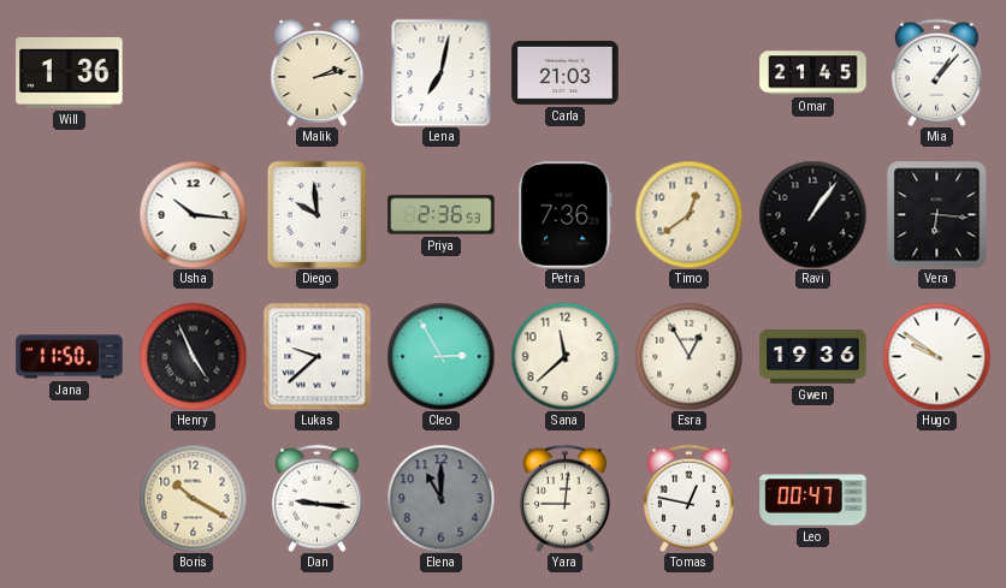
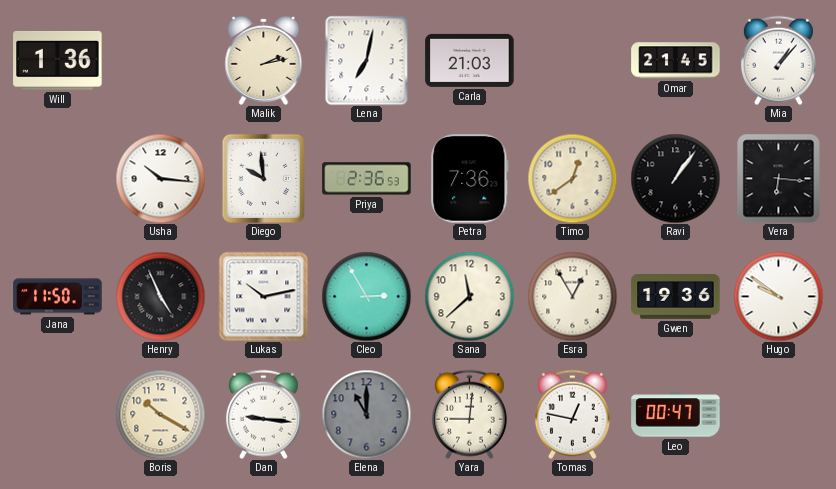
Lukas: 9:38 -> 10:13
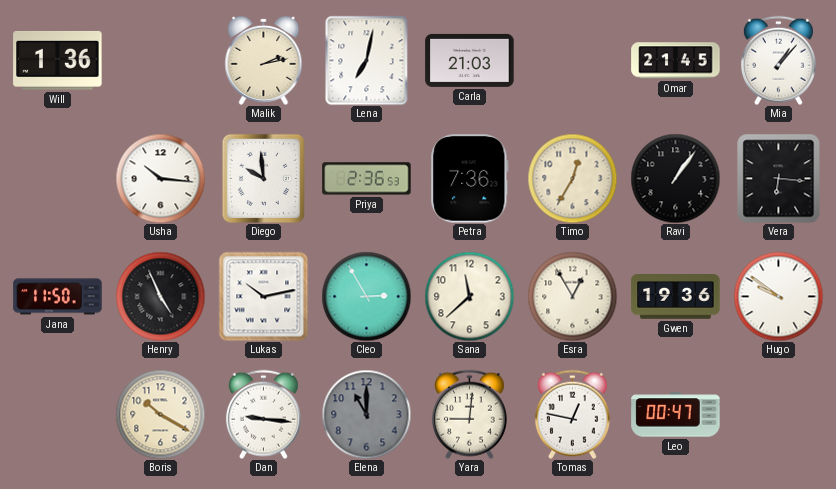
Timo: 12:39 -> 12:35
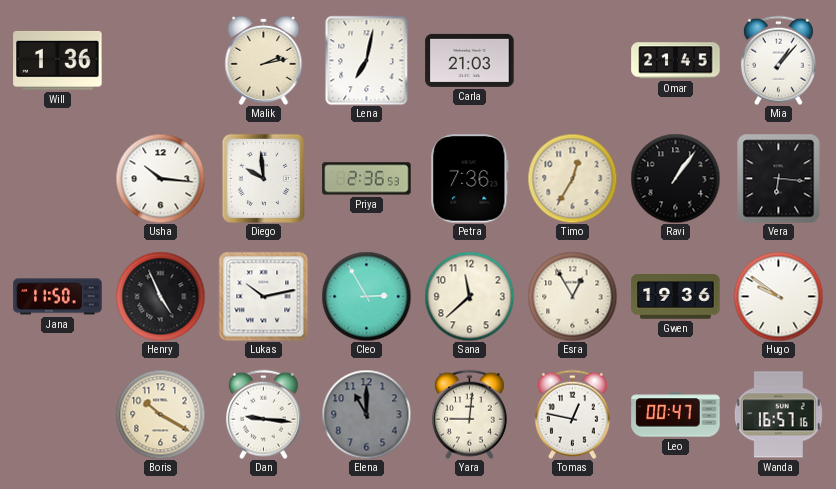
Wanda: none -> 16:57
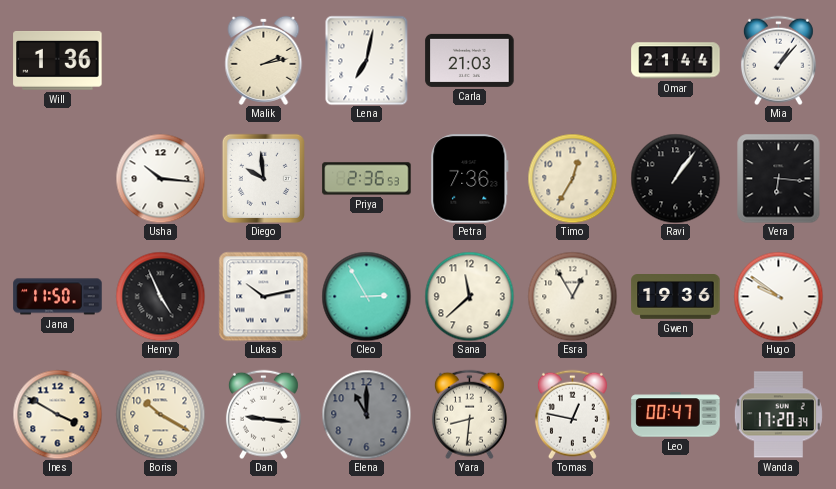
Omar: 21:45 -> 21:44
Ines: none -> 3:50
Yara: 9:01 -> 8:31
Wanda: 16:57 -> 17:20
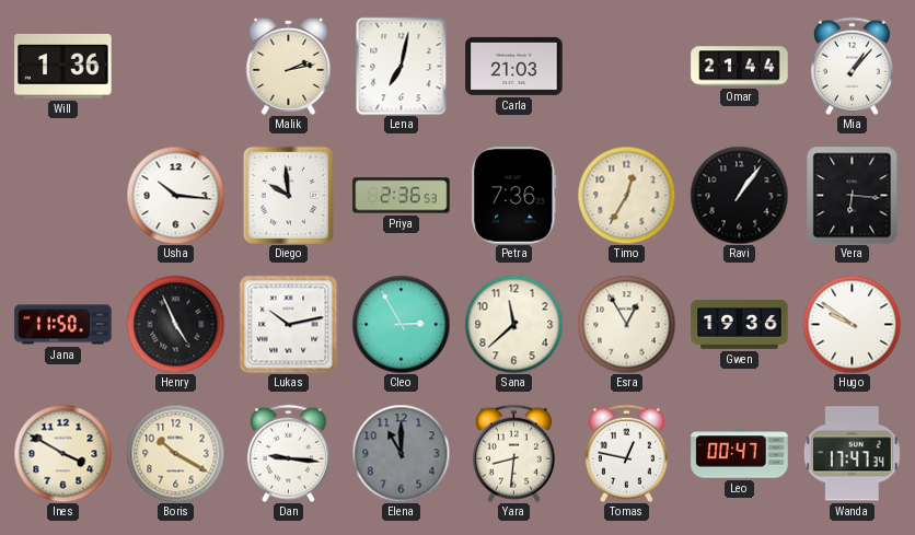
Wanda: 17:20 -> 17:47
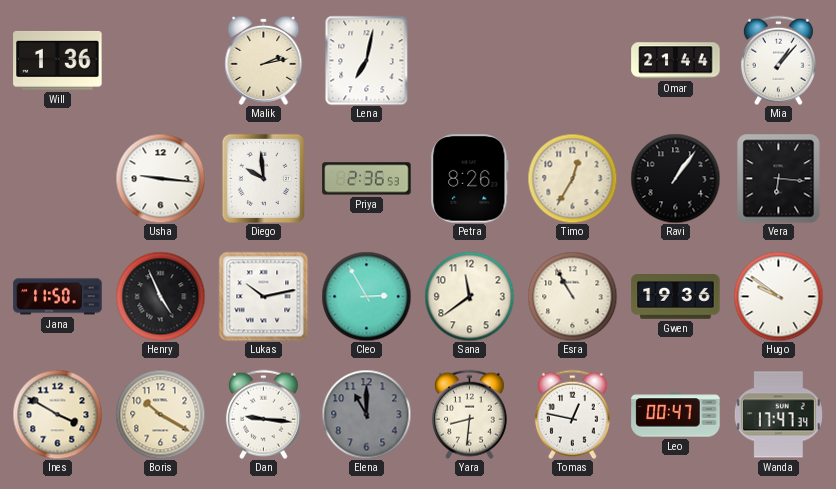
Carla: 21:03 -> none
Usha: 10:16 -> 9:16
Petra: 7:36 -> 8:26
Sana: 11:38 -> 11:39
Esra: 12:55 -> 10:55
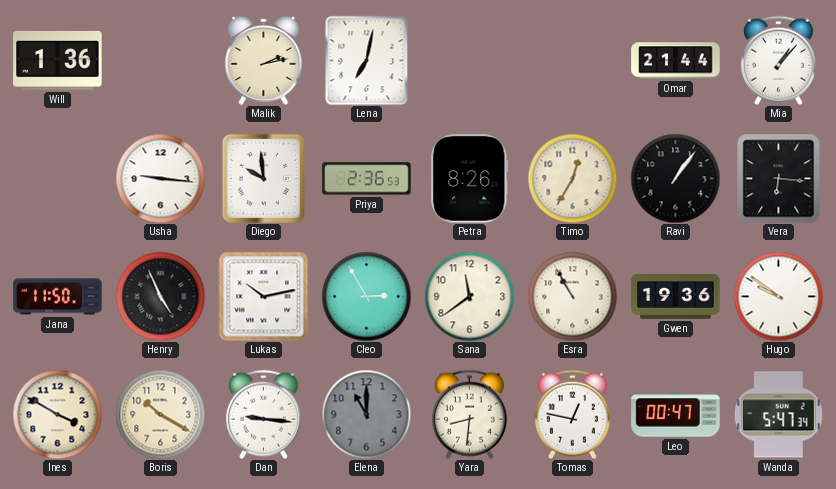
Wanda: 17:47 -> 5:47
